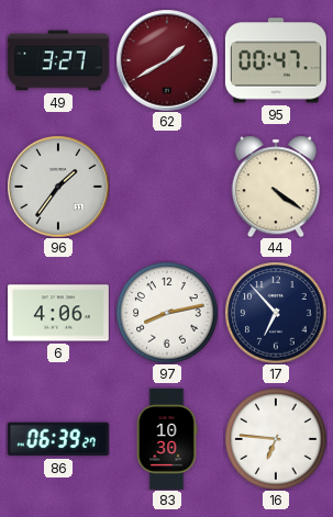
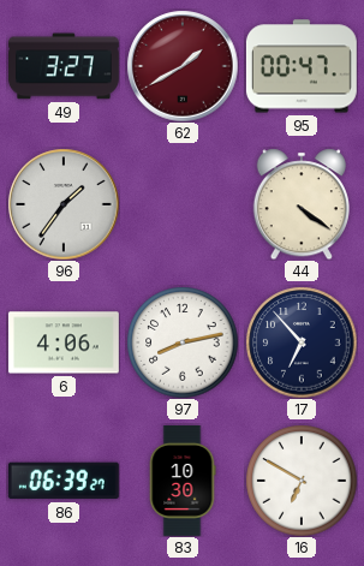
16: 6:46 -> 6:50
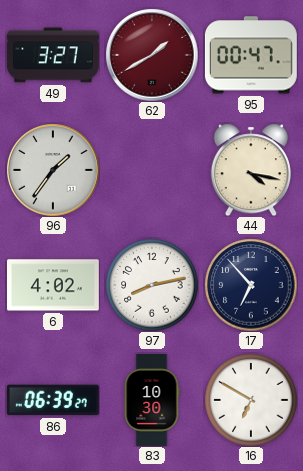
44: 4:21 -> 4:17
6: 4:06 -> 4:02
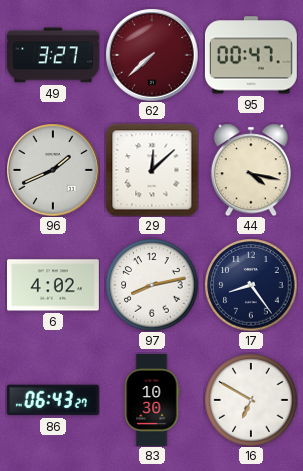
62: 1:40 -> 7:38
96: 1:36 -> 1:41
29: none -> 12:08
17: 6:53 -> 8:24
86: 06:39 -> 06:43
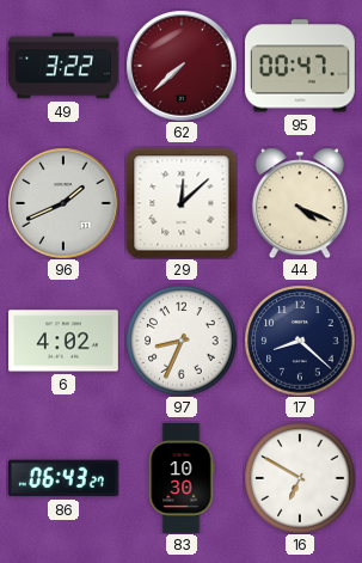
49: 3:27 -> 3:22
44: 4:17 -> 4:19
97: 8:13 -> 8:34
17: 8:24 -> 8:22
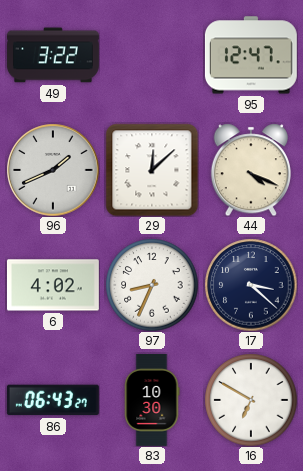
62: 7:38 -> none
95: 00:47 -> 12:47
17: 8:22 -> 3:22
